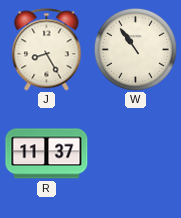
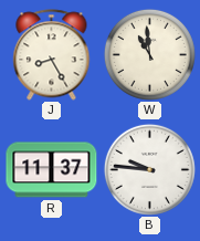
W: 10:54 -> 10:59
B: none -> 9:46
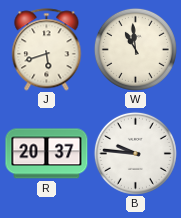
J: 8:25 -> 5:42
R: 11:37 -> 20:37
